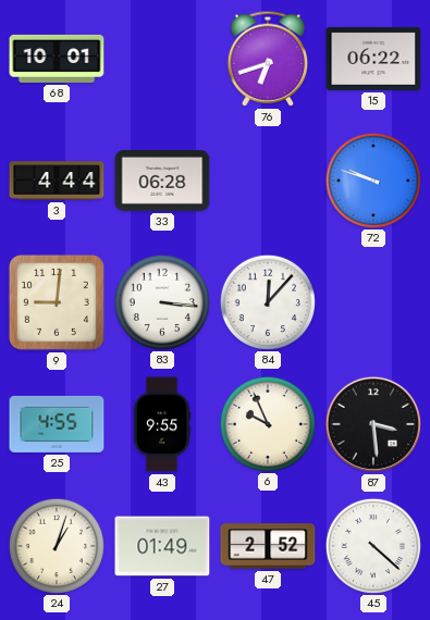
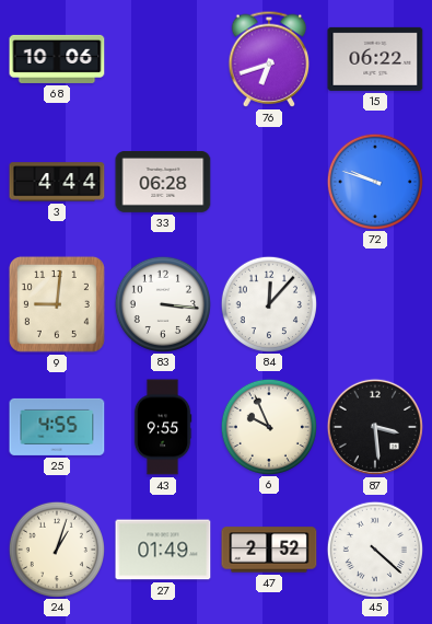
68: 10:01 -> 10:06
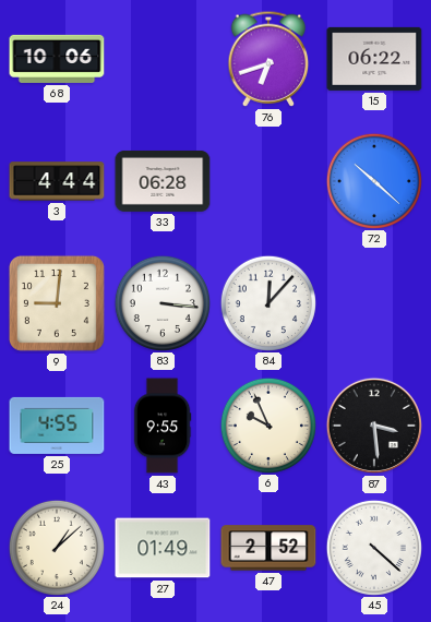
72: 9:48 -> 10:22
24: 1:03 -> 1:08
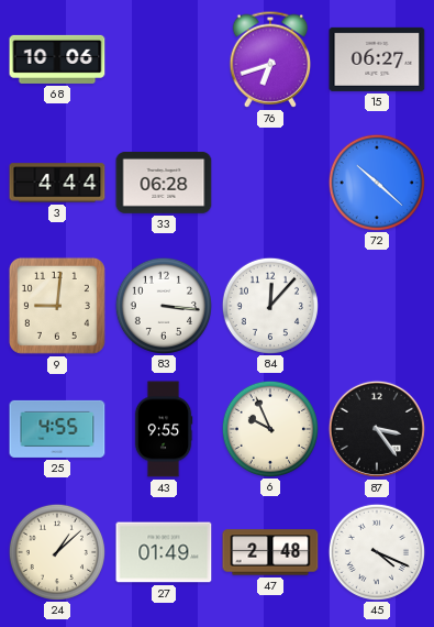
15: 06:22 -> 06:27
87: 3:29 -> 3:24
47: 2:52 -> 2:48
45: 4:22 -> 4:19
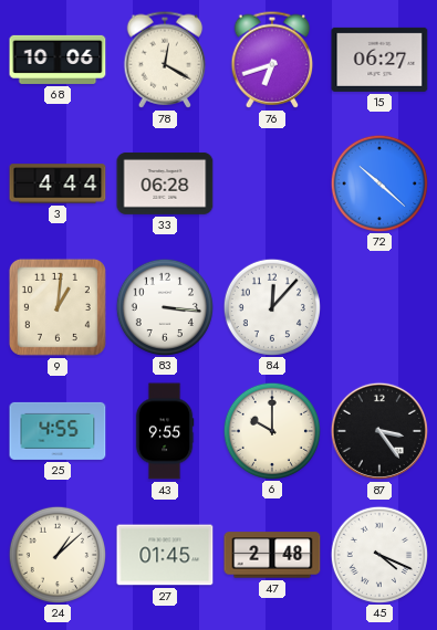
78: none -> 12:20
9: 9:01 -> 1:01
6: 9:56 -> 10:00
27: 01:49 -> 01:45
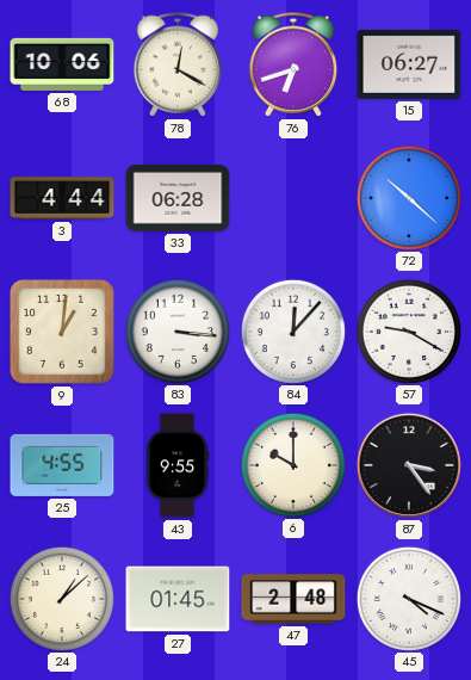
57: none -> 9:20
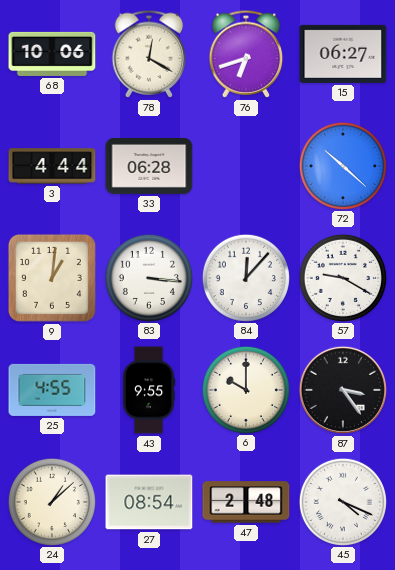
27: 01:45 -> 08:54
